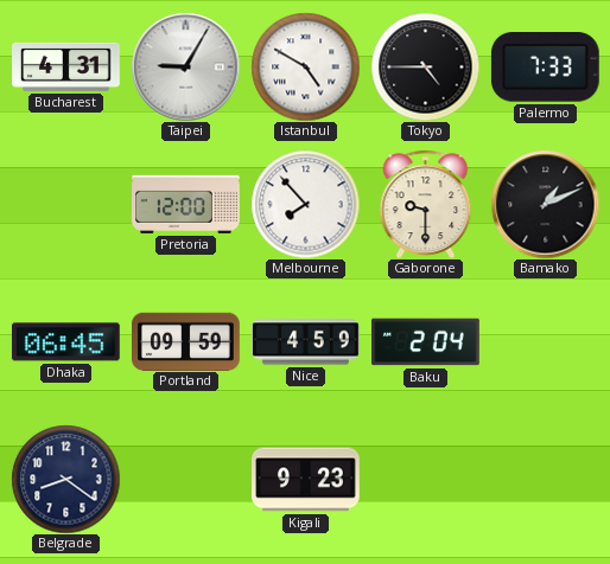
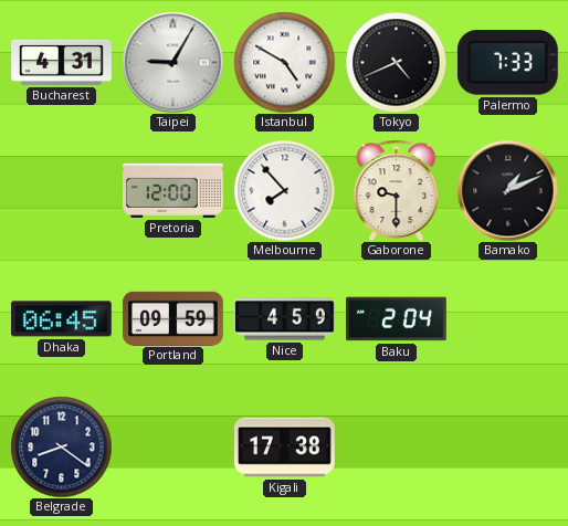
Tokyo: 4:45 -> 4:41
Kigali: 9:23 -> 17:38
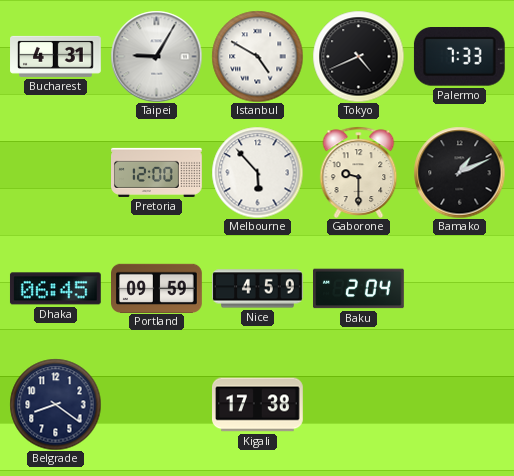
Melbourne: 7:53 -> 5:53
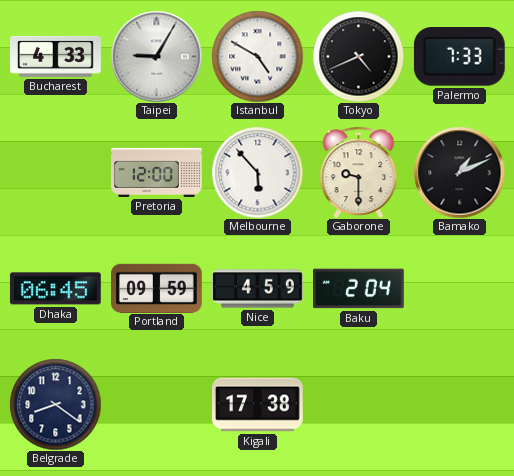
Bucharest: 4:31 -> 4:33
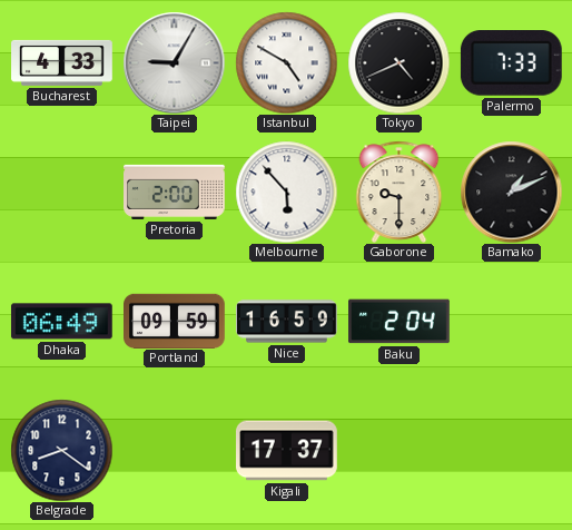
Pretoria: 12:00 -> 2:00
Dhaka: 06:45 -> 06:49
Nice: 4:59 -> 16:59
Kigali: 17:38 -> 17:37
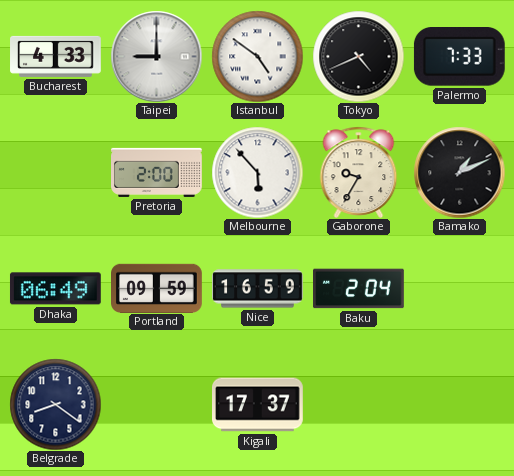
Taipei: 9:05 -> 9:00
Istanbul: 4:50 -> 4:51
Gaborone: 9:30 -> 9:35
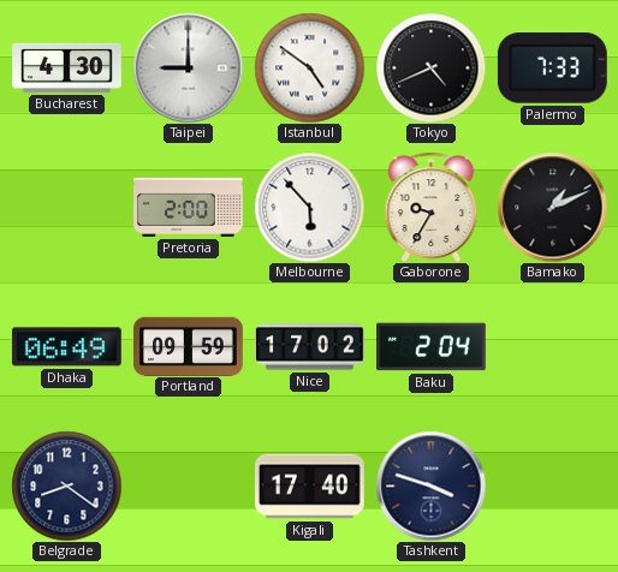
Bucharest: 4:33 -> 4:30
Nice: 16:59 -> 17:02
Kigali: 17:37 -> 17:40
Tashkent: none -> 3:48
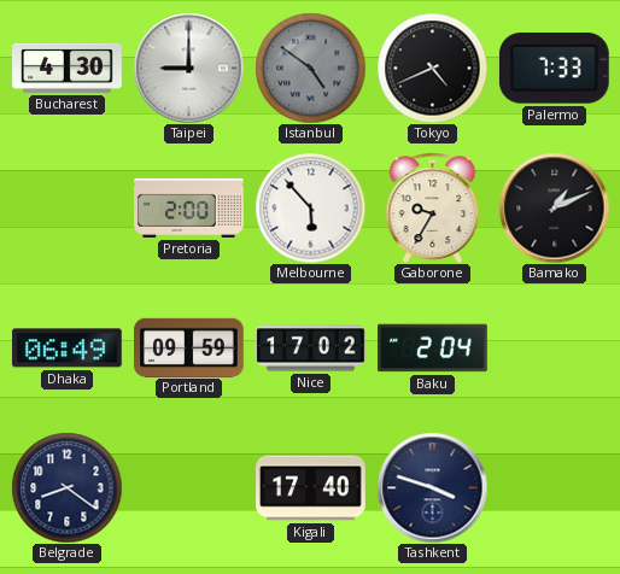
Istanbul dial: white -> grey
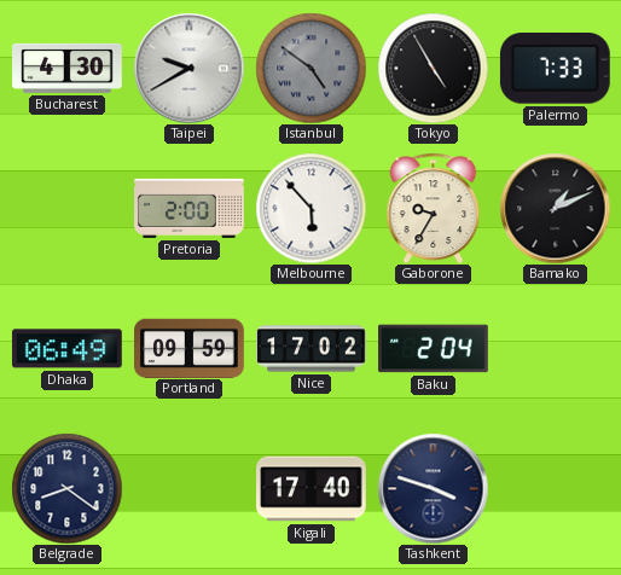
Taipei: 9:00 -> 9:40
Tokyo: 4:41 -> 4:55
